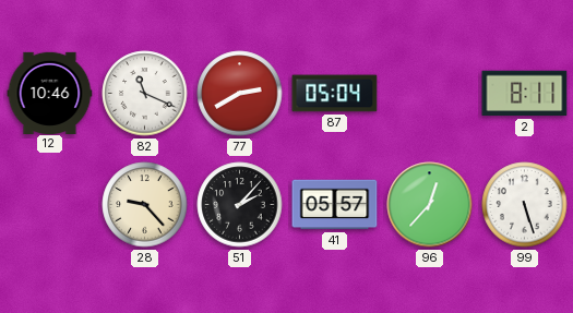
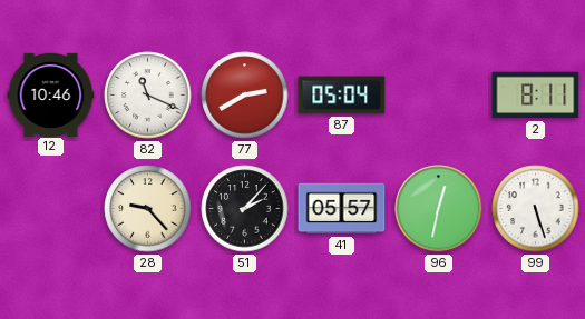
96: 12:37 -> 12:32
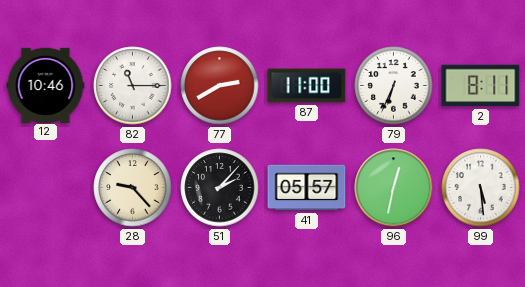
82: 11:19 -> 11:15
87: 05:04 -> 11:00
79: none -> 6:34
99: 5:27 -> 5:29
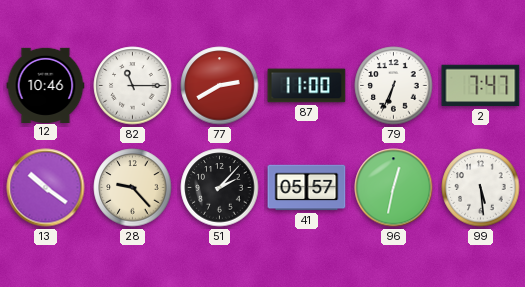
2: 8:11 -> 7:47
13: none -> 10:21
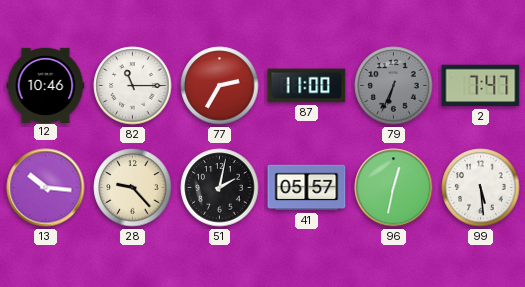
77: 2:40 -> 2:35
79 dial: white -> grey
13: 10:21 -> 10:16
51: 2:07 -> 2:02
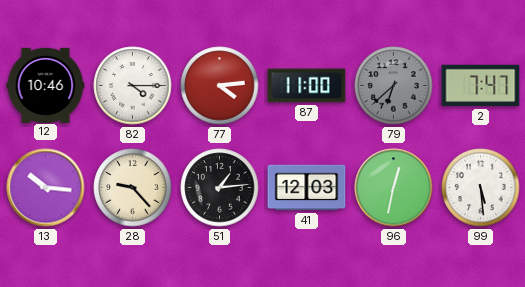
82: 11:15 -> 4:15
77: 2:35 -> 4:14
79: 6:34 -> 6:38
51: 2:02 -> 1:14
41: 05:57 -> 12:03
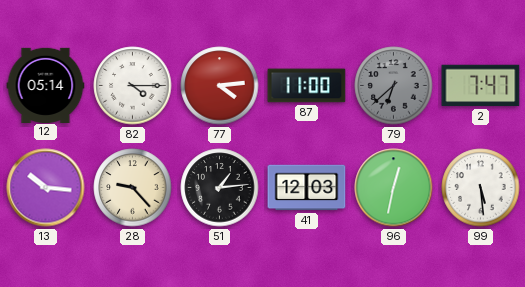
12: 10:46 -> 05:14
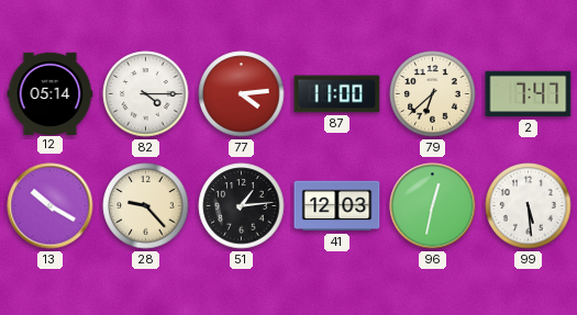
79 dial: grey -> cream
13: 10:16 -> 10:20
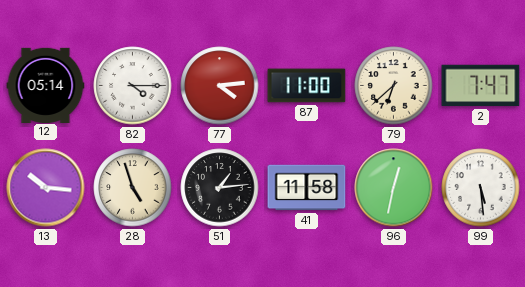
13: 10:20 -> 10:16
28: 9:23 -> 4:57
41: 12:03 -> 11:58
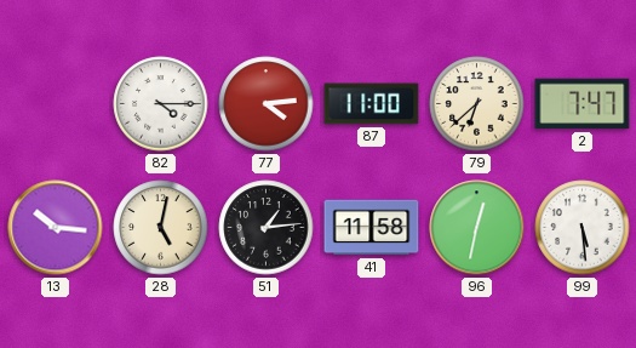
12: 05:14 -> none
28: 4:57 -> 5:02
